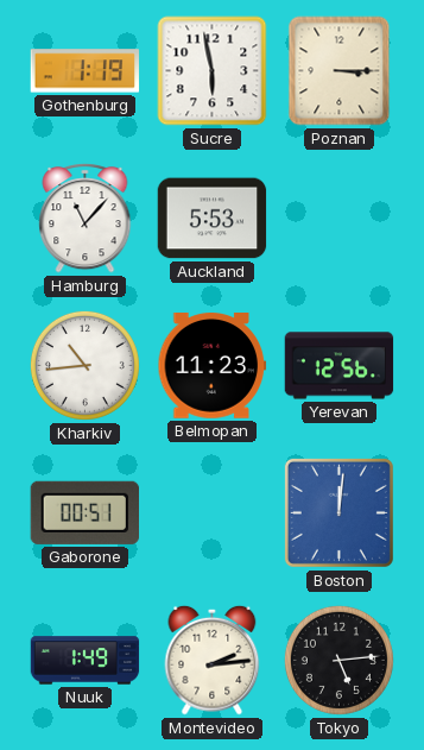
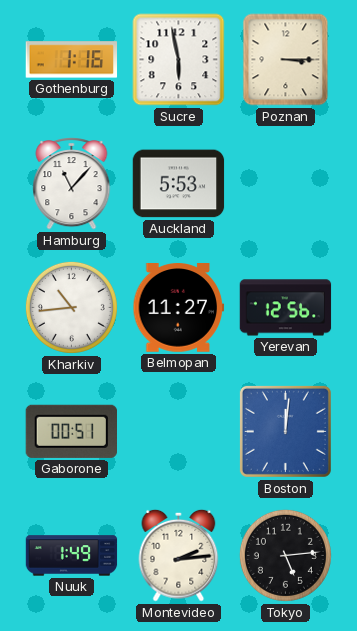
Gothenburg: 1:19 -> 1:16
Belmopan: 11:23 -> 11:27
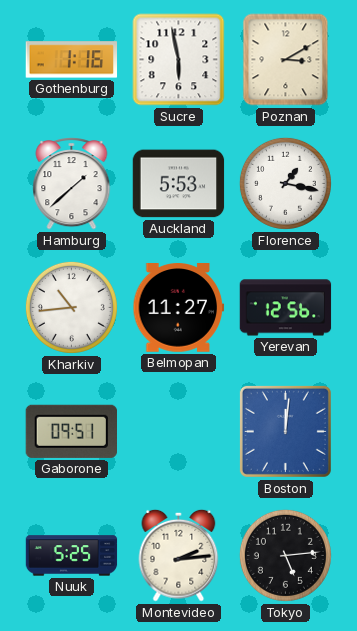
Poznan: 3:15 -> 3:10
Hamburg: 11:07 -> 1:38
Florence: none -> 1:17
Gaborone: 00:51 -> 09:51
Nuuk: 1:49 -> 5:25
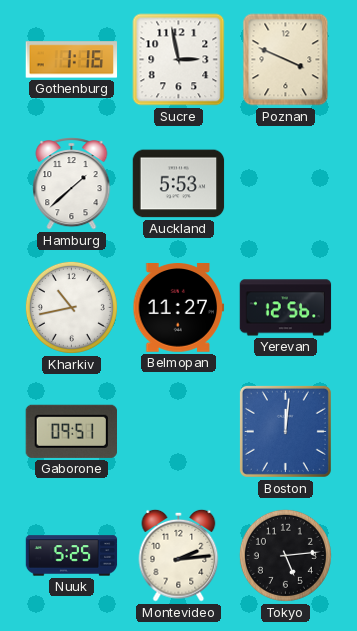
Sucre: 5:58 -> 2:58
Poznan: 3:10 -> 3:49
Florence: 1:17 -> none
Kharkiv: 10:44 -> 10:43
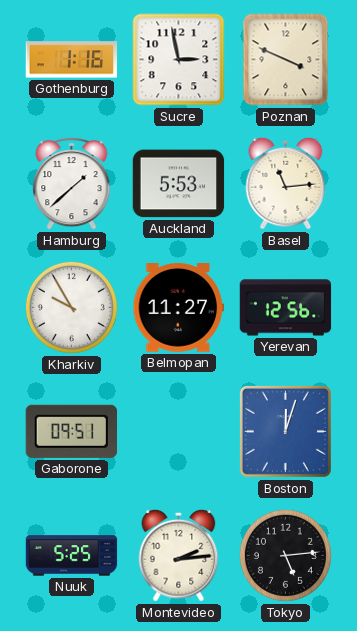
Basel: none -> 11:14
Kharkiv: 10:43 -> 9:55
Boston: 12:01 -> 12:03
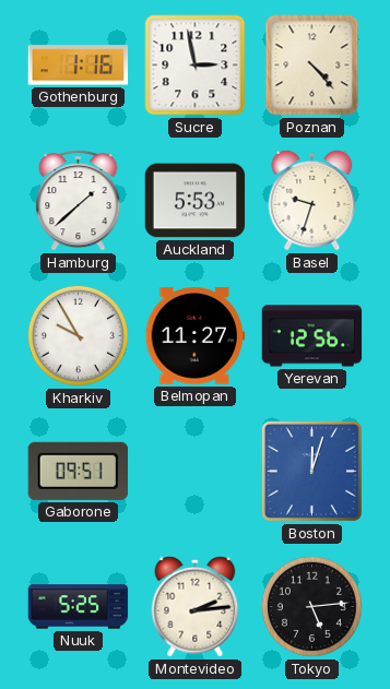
Poznan: 3:49 -> 4:23
Basel: 11:14 -> 9:33
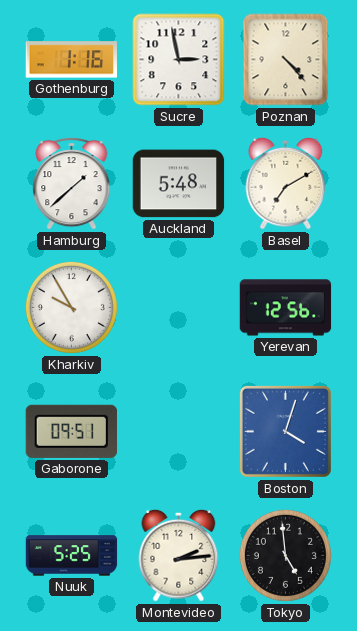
Auckland: 5:53 -> 5:48
Basel: 9:33 -> 7:10
Belmopan: 11:27 -> none
Boston: 12:03 -> 4:03
Tokyo: 5:14 -> 4:59
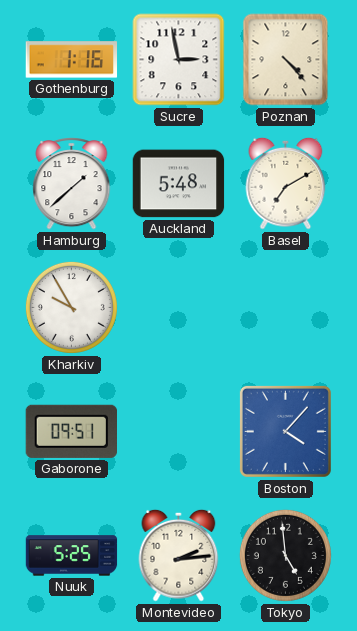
Yerevan: 12:56 -> none
Boston: 4:03 -> 4:07
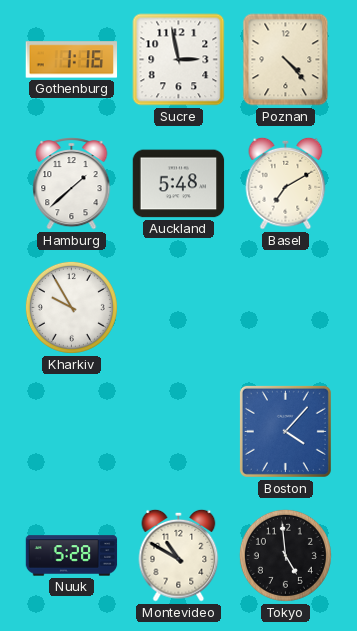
Gaborone: 09:51 -> none
Nuuk: 5:25 -> 5:28
Montevideo: 2:14 -> 10:50
